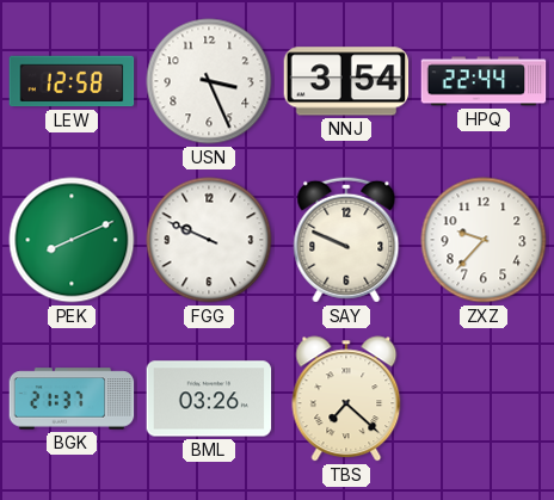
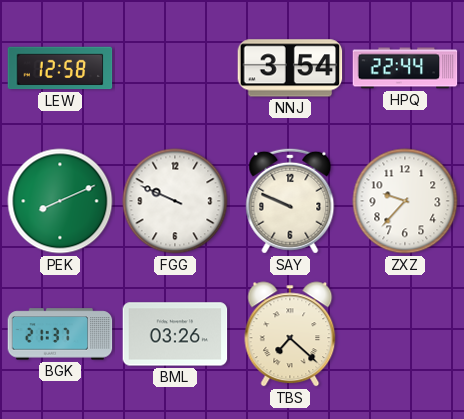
USN: 3:26 -> none
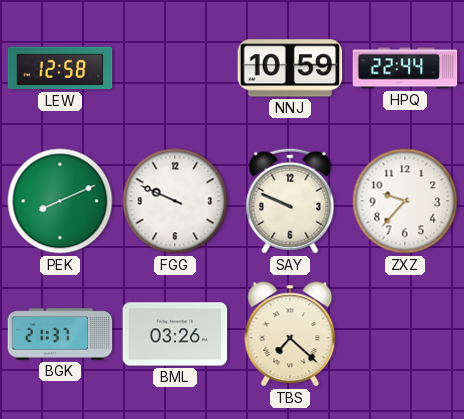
NNJ: 3:54 -> 10:59
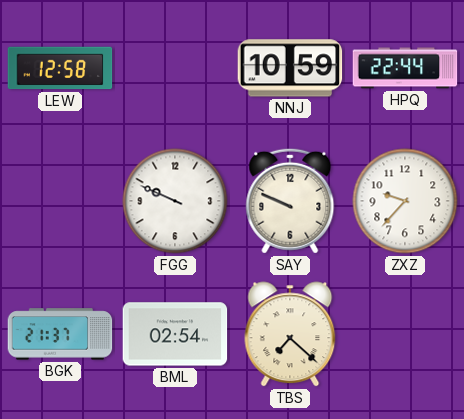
PEK: 8:11 -> none
BML: 03:26 -> 02:54
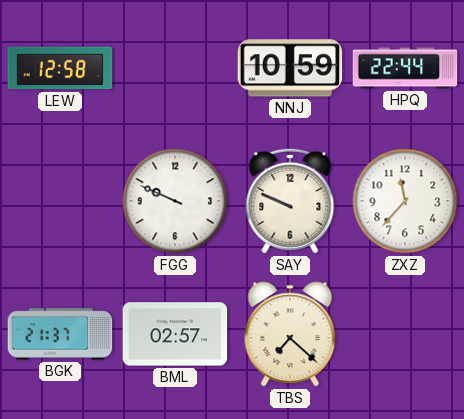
ZXZ: 9:37 -> 11:37
BML: 02:54 -> 02:57
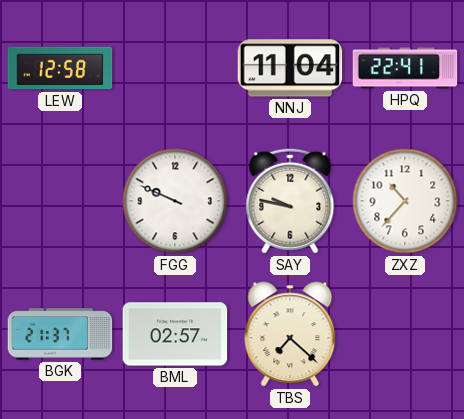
NNJ: 10:59 -> 11:04
HPQ: 22:44 -> 22:41
SAY: 9:49 -> 9:47
ZXZ: 11:37 -> 10:37
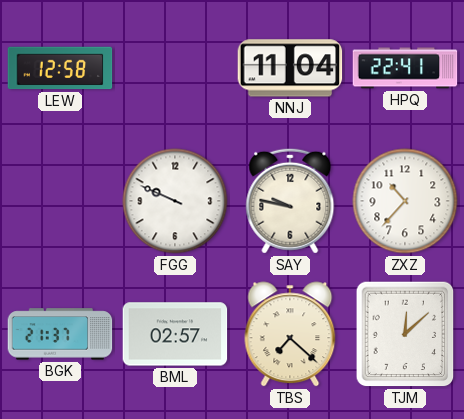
TJM: none -> 12:08
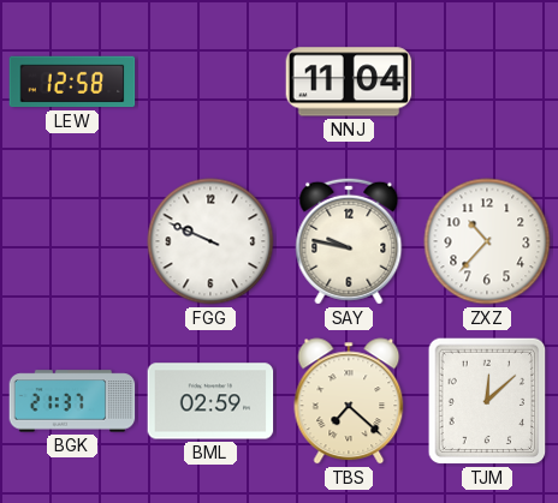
HPQ: 22:41 -> none
BML: 02:57 -> 02:59
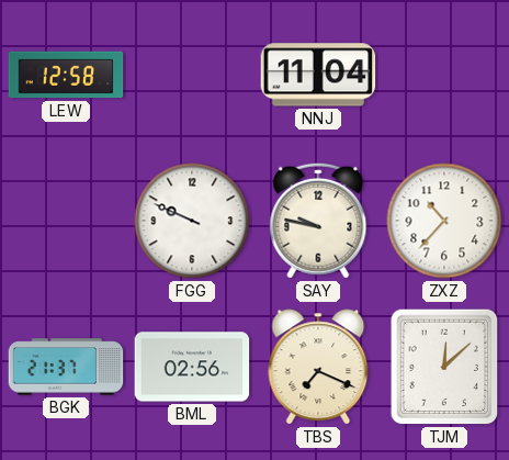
BML: 02:59 -> 02:56
TBS: 7:22 -> 7:19
